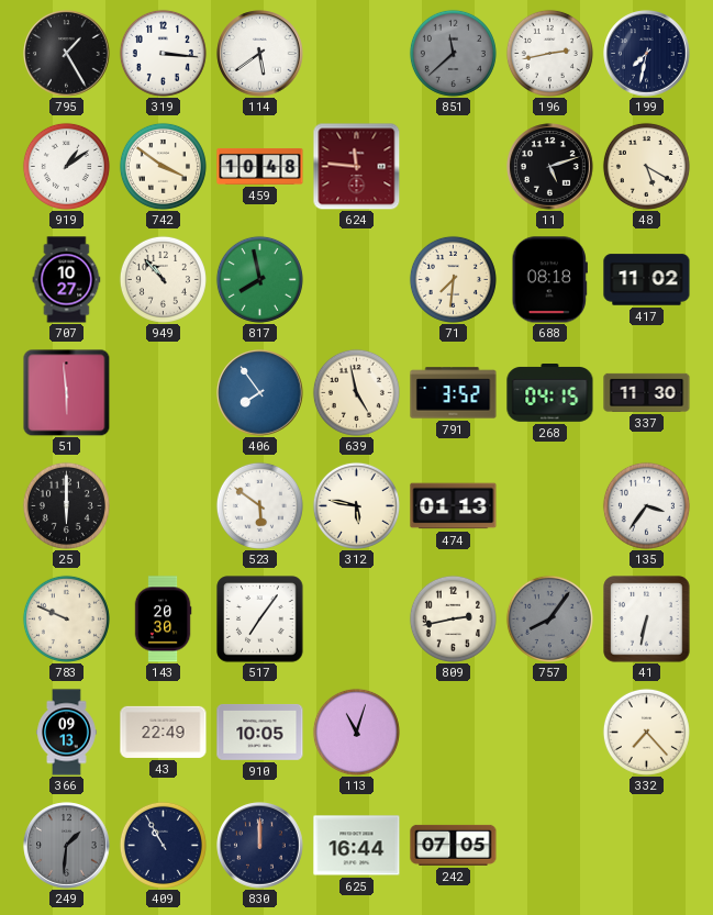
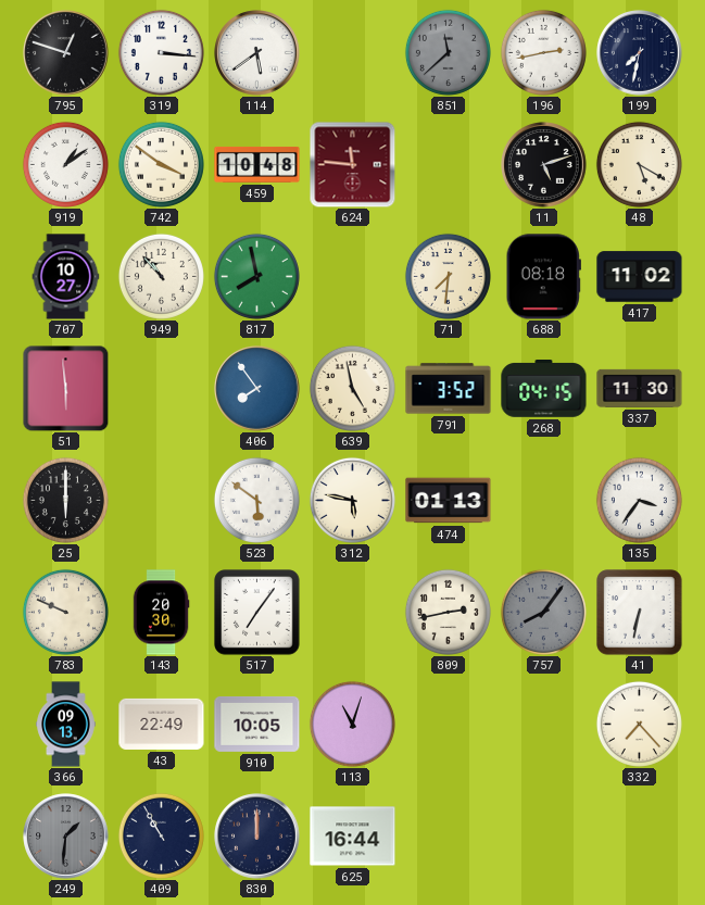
795: 1:25 -> 12:48
242: 07:05 -> none
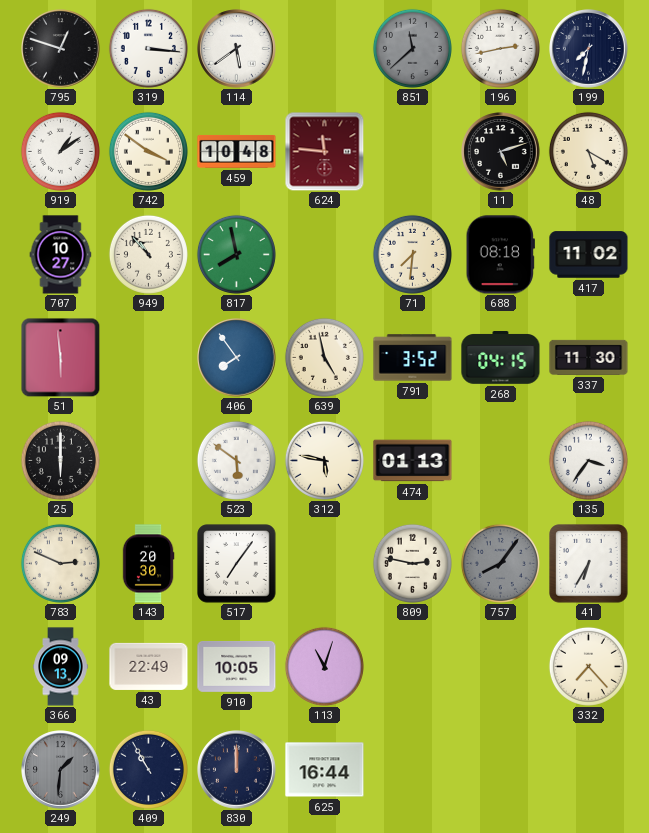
783: 9:49 -> 2:49
809: 2:43 -> 2:47
41: 6:32 -> 6:35
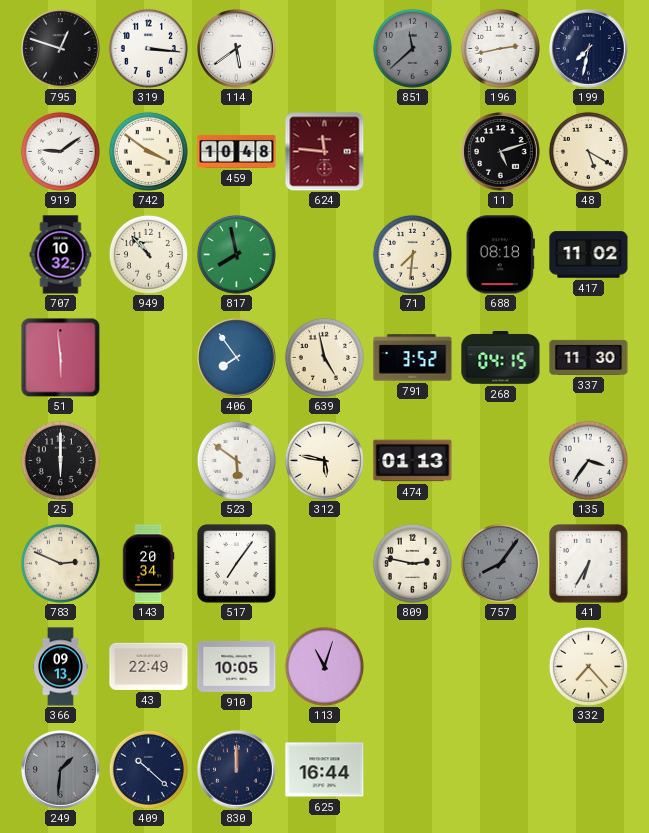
919: 1:09 -> 9:09
707: 10:27 -> 10:32
143: 20:30 -> 20:34
409: 10:55 -> 10:22
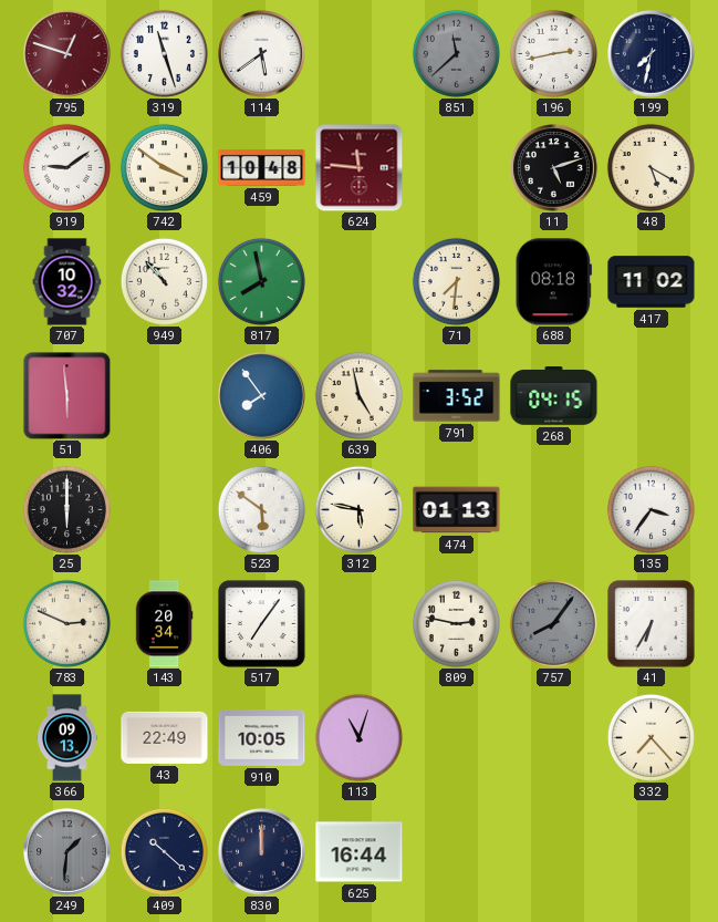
795 dial: black -> burgundy
319: 3:16 -> 11:27
337: 11:30 -> none
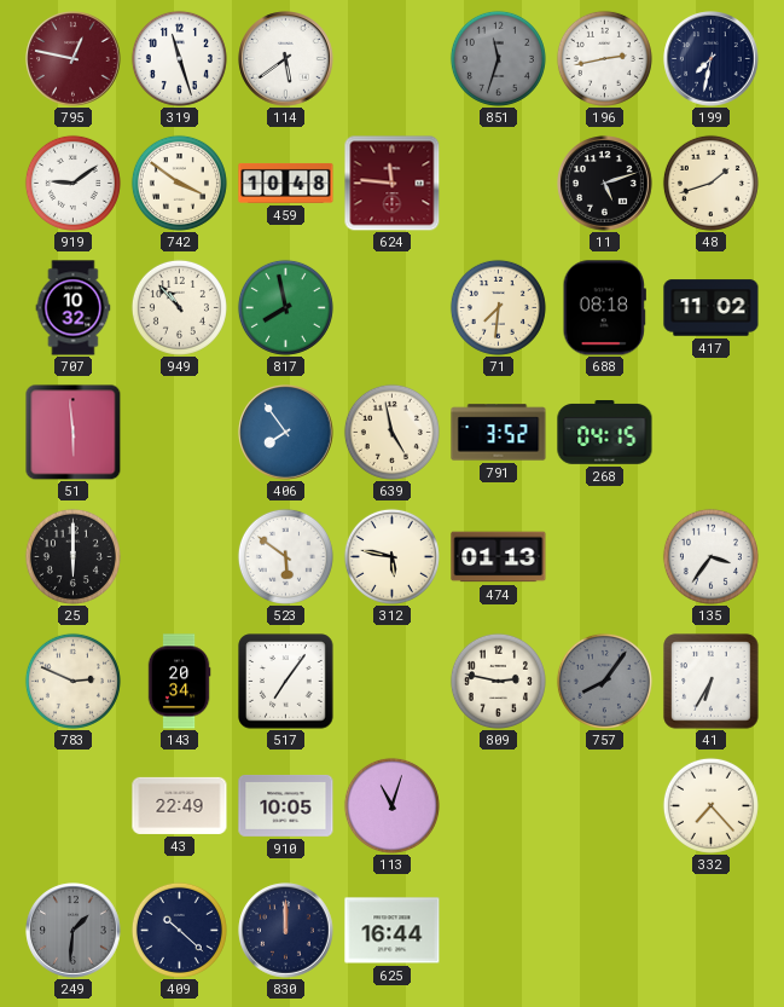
795: 12:48 -> 12:47
851: 11:38 -> 11:33
48: 5:20 -> 1:42
366: 09:13 -> none
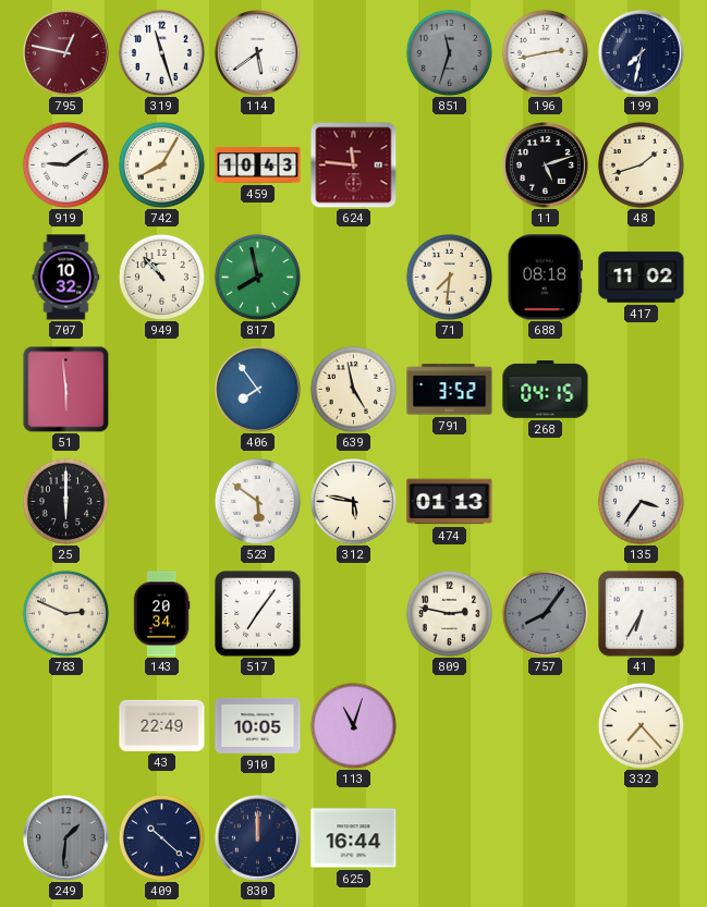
742: 3:51 -> 8:05
459: 10:48 -> 10:43
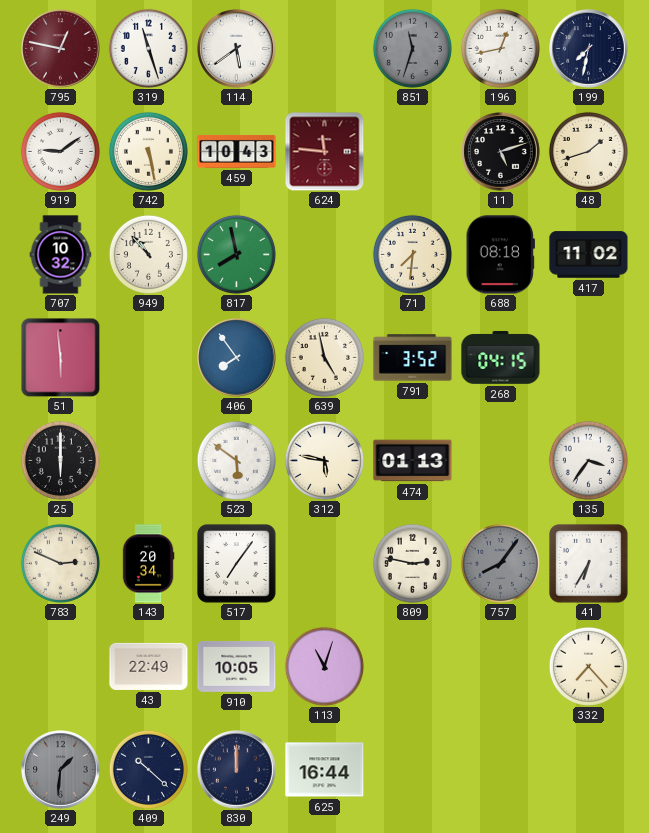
196: 2:43 -> 12:43
742: 8:05 -> 5:28
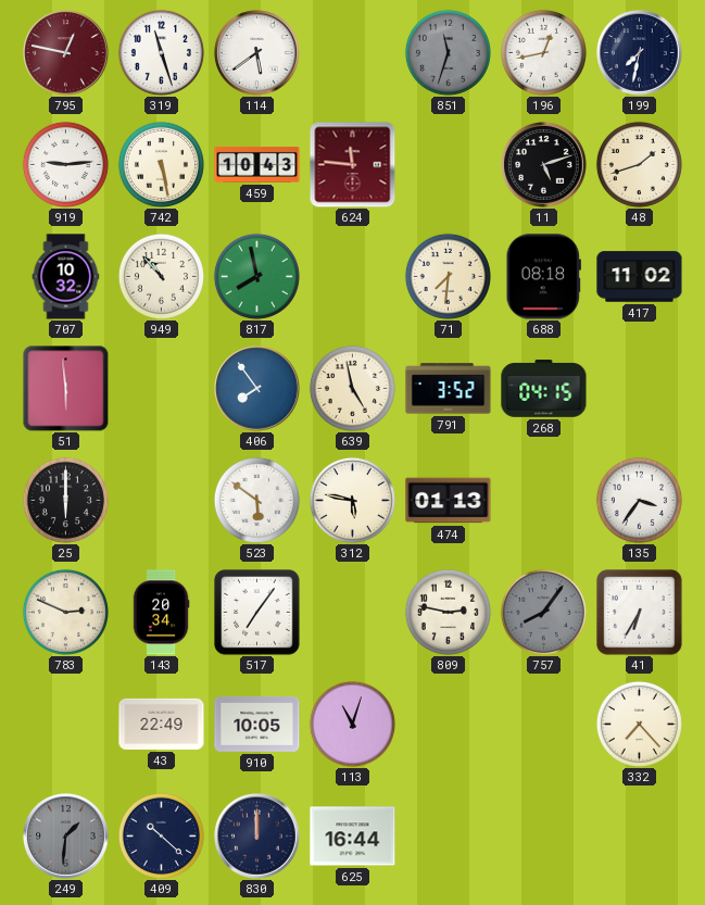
919: 9:09 -> 9:14
